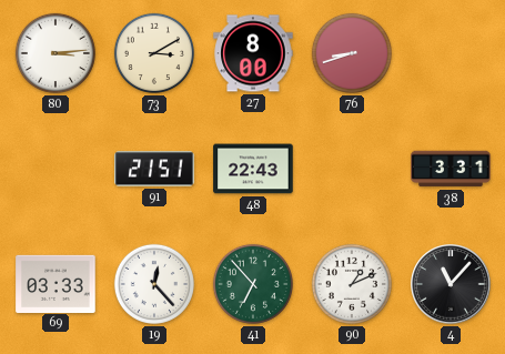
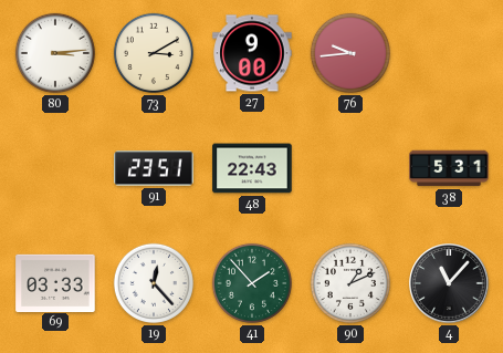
27: 8:00 -> 9:00
76: 8:42 -> 9:44
91: 21:51 -> 23:51
38: 3:31 -> 5:31
41: 6:53 -> 1:53
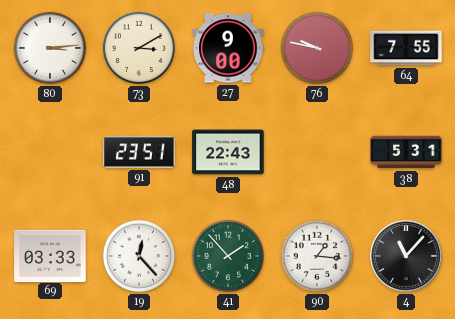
76: 9:44 -> 9:47
64: none -> 7:55
90: 1:11 -> 1:16
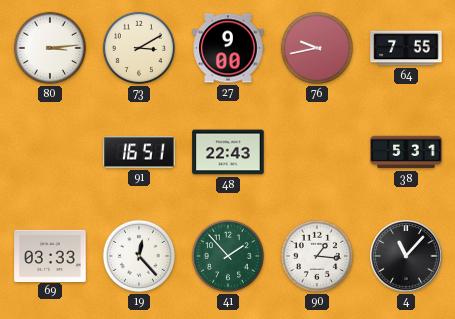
76: 9:47 -> 9:43
91: 23:51 -> 16:51
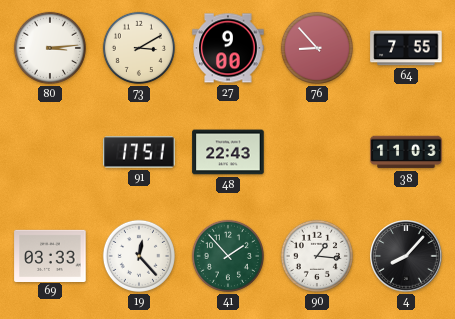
76: 9:43 -> 8:53
91: 16:51 -> 17:51
38: 5:31 -> 11:03
4: 11:07 -> 8:07
